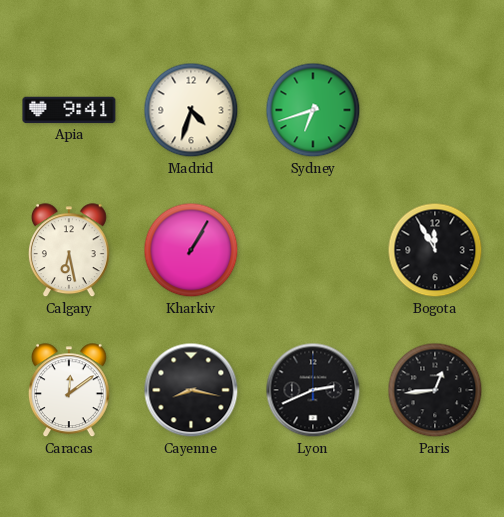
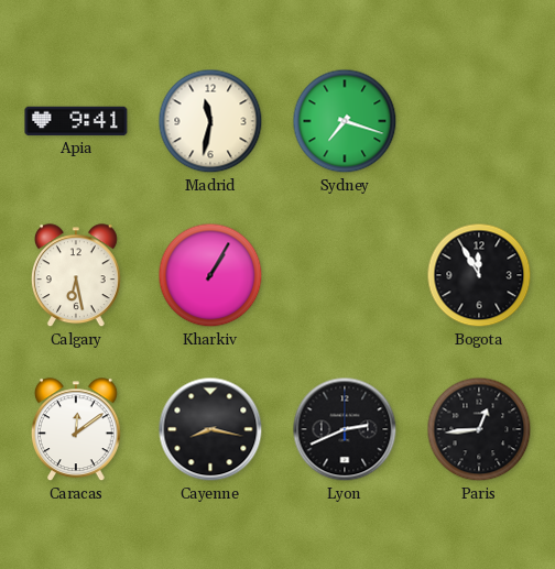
Madrid: 4:33 -> 11:32
Sydney: 6:42 -> 7:18
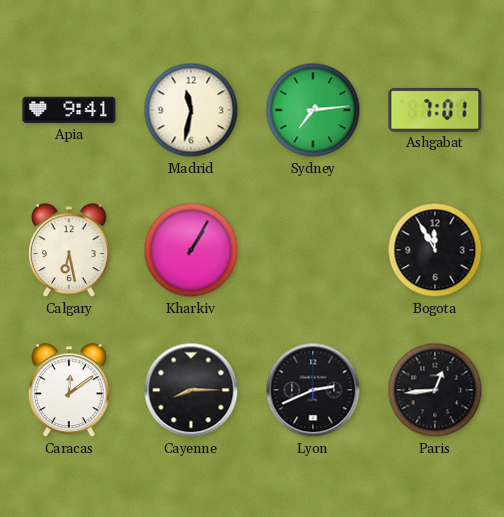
Sydney: 7:18 -> 7:14
Ashgabat: none -> 7:01
Cayenne: 8:17 -> 8:15
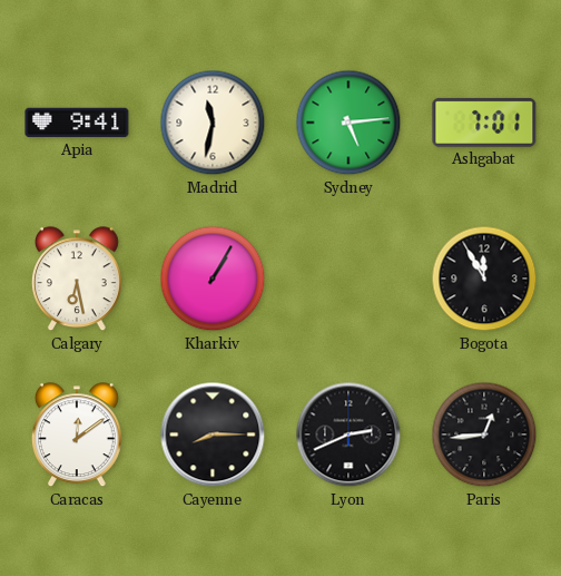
Sydney: 7:14 -> 5:14
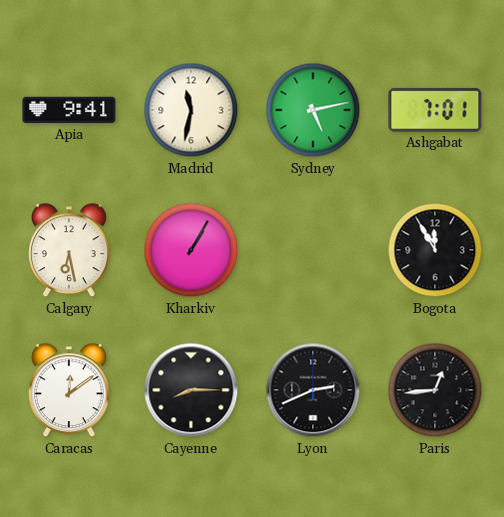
Sydney: 5:14 -> 5:13
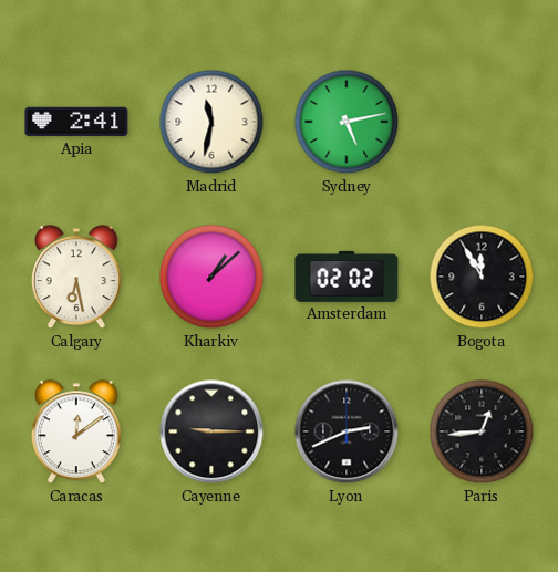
Apia: 9:41 -> 2:41
Ashgabat: 7:01 -> none
Kharkiv: 1:05 -> 1:08
Amsterdam: none -> 02:02
Cayenne: 8:15 -> 9:15
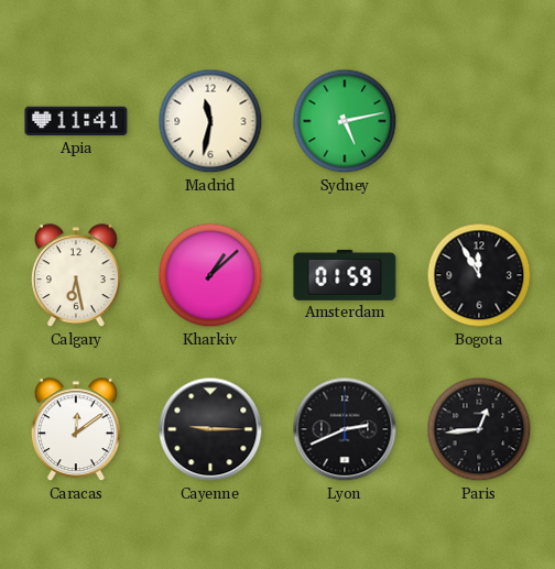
Apia: 2:41 -> 11:41
Amsterdam: 02:02 -> 01:59
